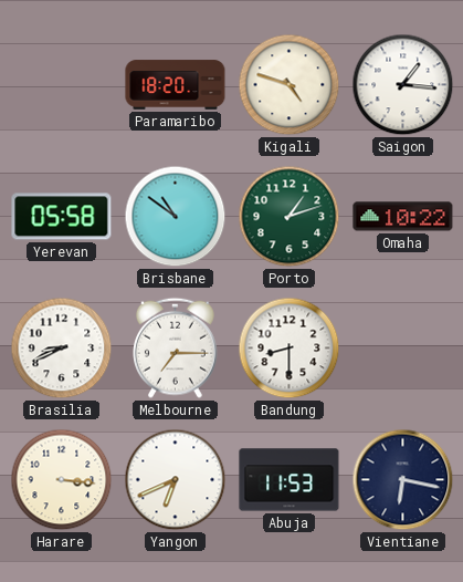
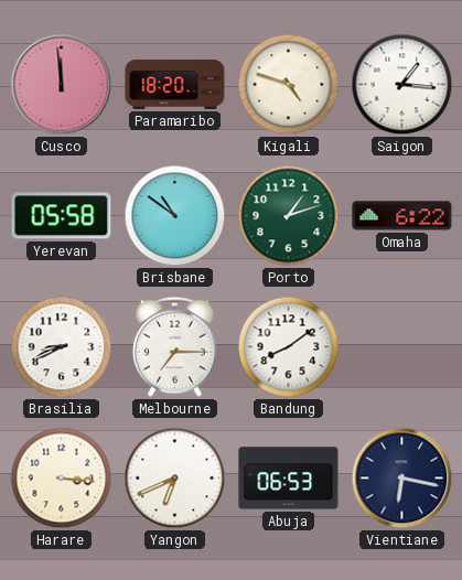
Cusco: none -> 11:59
Omaha: 10:22 -> 6:22
Bandung: 8:30 -> 8:09
Abuja: 11:53 -> 06:53
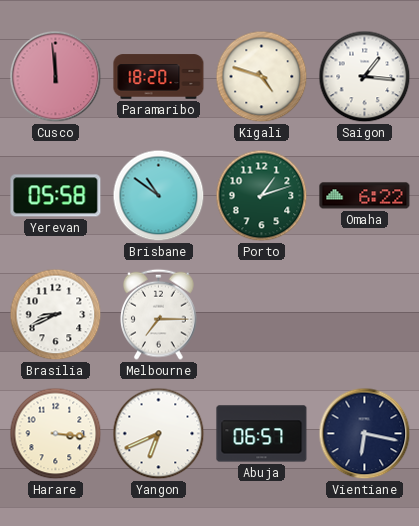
Bandung: 8:09 -> none
Abuja: 06:53 -> 06:57
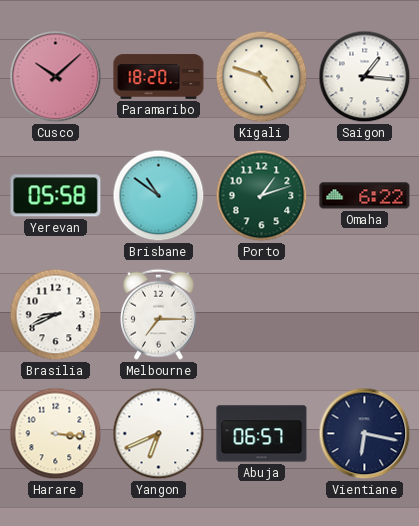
Cusco: 11:59 -> 10:08
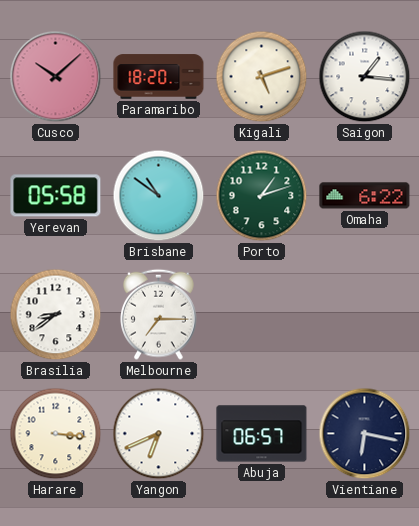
Kigali: 4:48 -> 5:12
Brasilia: 8:41 -> 8:39
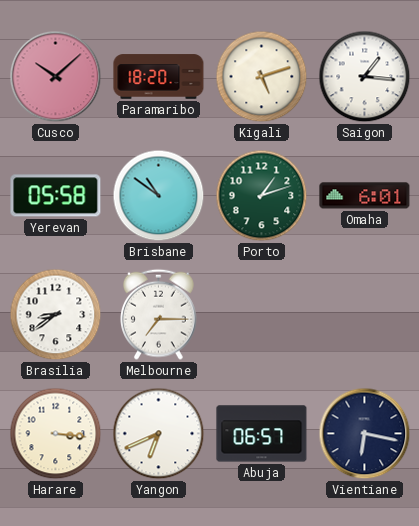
Omaha: 6:22 -> 6:01
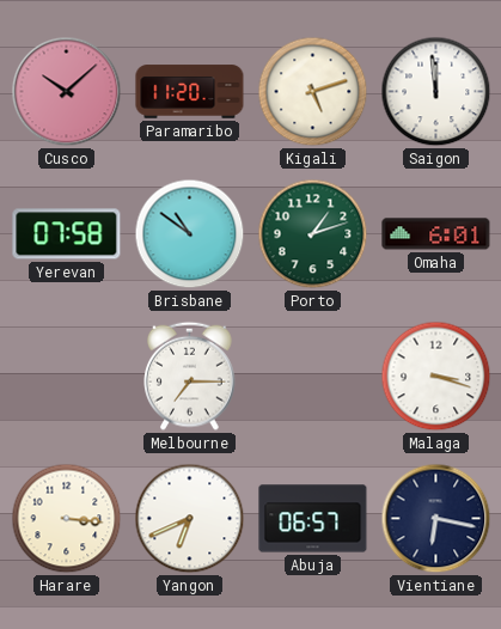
Paramaribo: 18:20 -> 11:20
Saigon: 1:16 -> 11:59
Yerevan: 05:58 -> 07:58
Brasilia: 8:39 -> none
Malaga: none -> 3:18
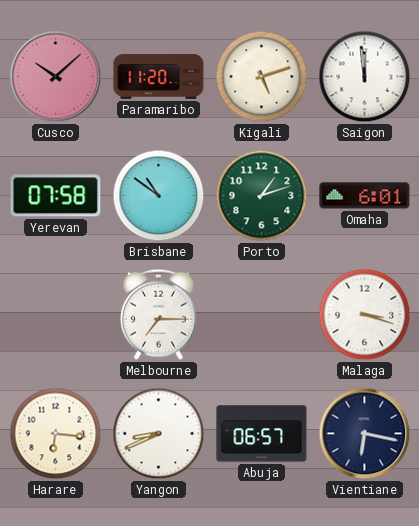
Harare: 3:16 -> 6:16
Yangon: 6:41 -> 8:41
